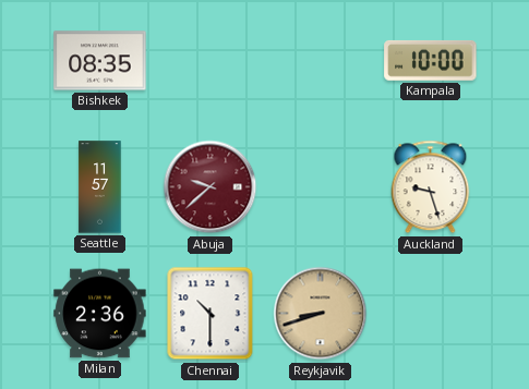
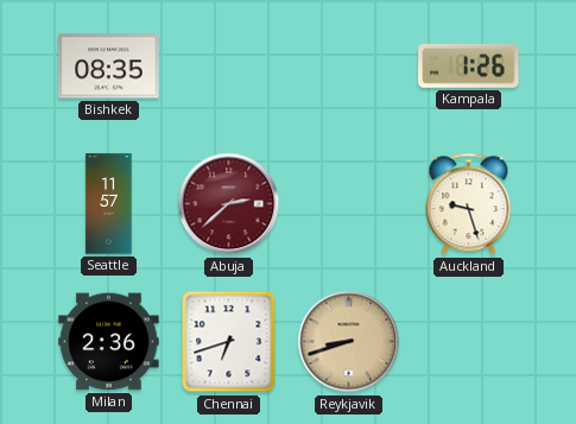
Kampala: 10:00 -> 1:26
Abuja: 9:38 -> 2:38
Chennai: 10:30 -> 6:42
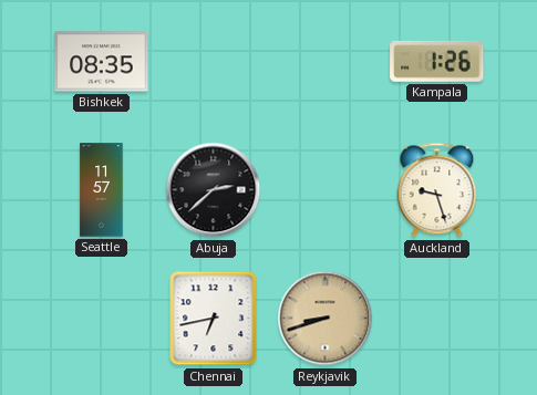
Abuja dial: burgundy -> black
Milan: 2:36 -> none
Chennai: 6:42 -> 6:43
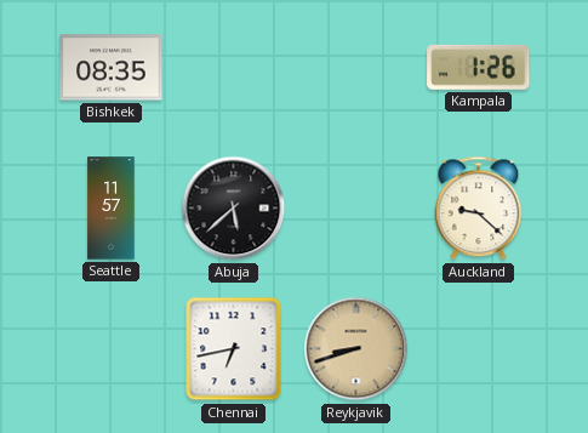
Abuja: 2:38 -> 5:38
Auckland: 9:27 -> 9:22
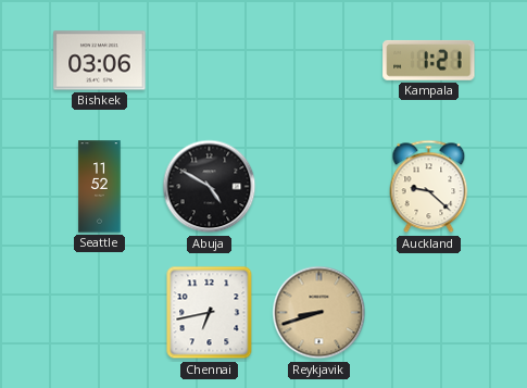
Bishkek: 08:35 -> 03:06
Kampala: 1:26 -> 1:21
Seattle: 11:57 -> 11:52
Abuja: 5:38 -> 4:50
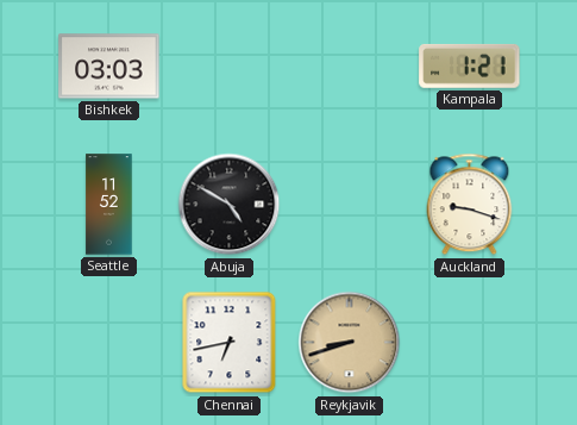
Bishkek: 03:06 -> 03:03
Auckland: 9:22 -> 9:18
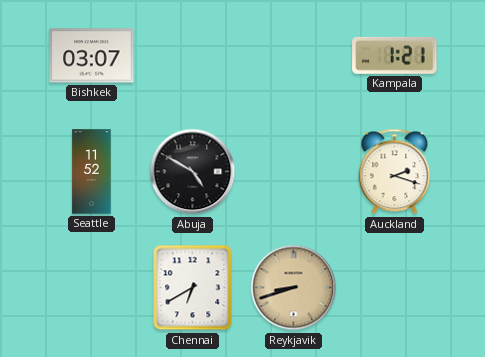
Bishkek: 03:03 -> 03:07
Auckland: 9:18 -> 2:18
Chennai: 6:43 -> 6:40
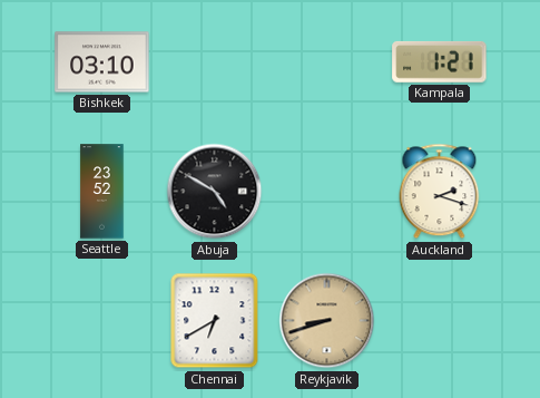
Bishkek: 03:07 -> 03:10
Seattle: 11:52 -> 23:52
